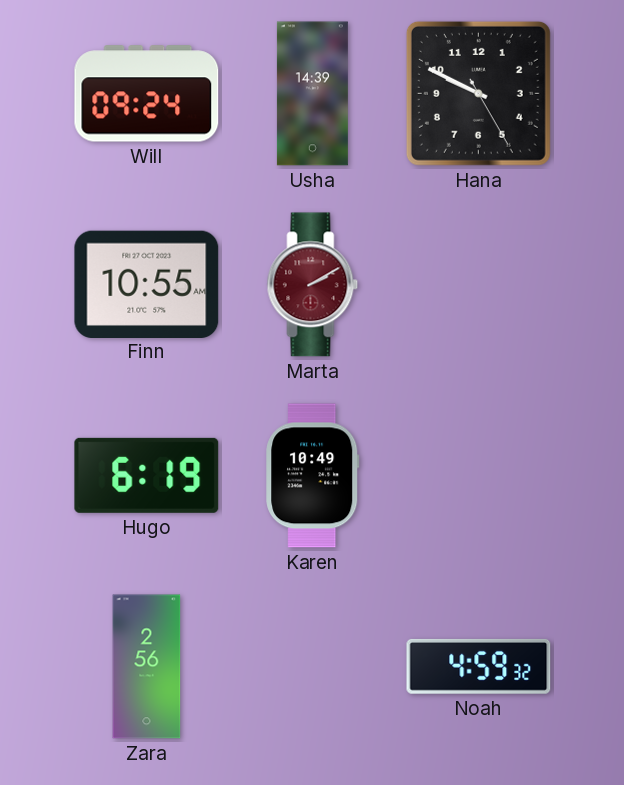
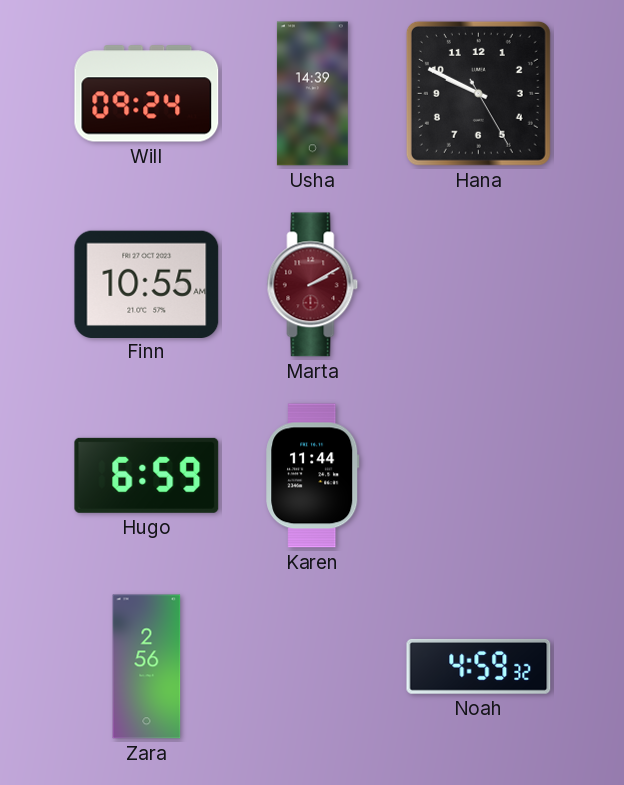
Hugo: 6:19 -> 6:59
Karen: 10:49 -> 11:44
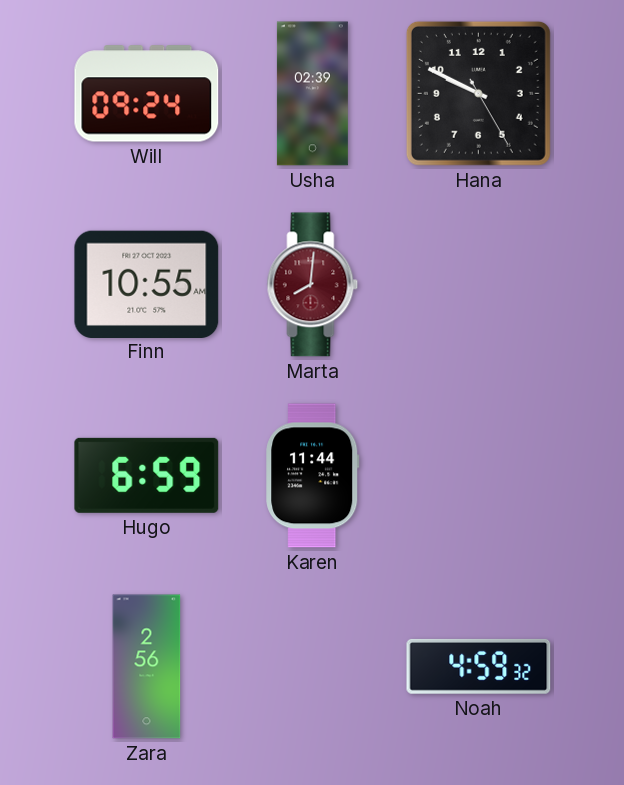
Usha: 14:39 -> 02:39
Marta: 2:10 -> 8:01
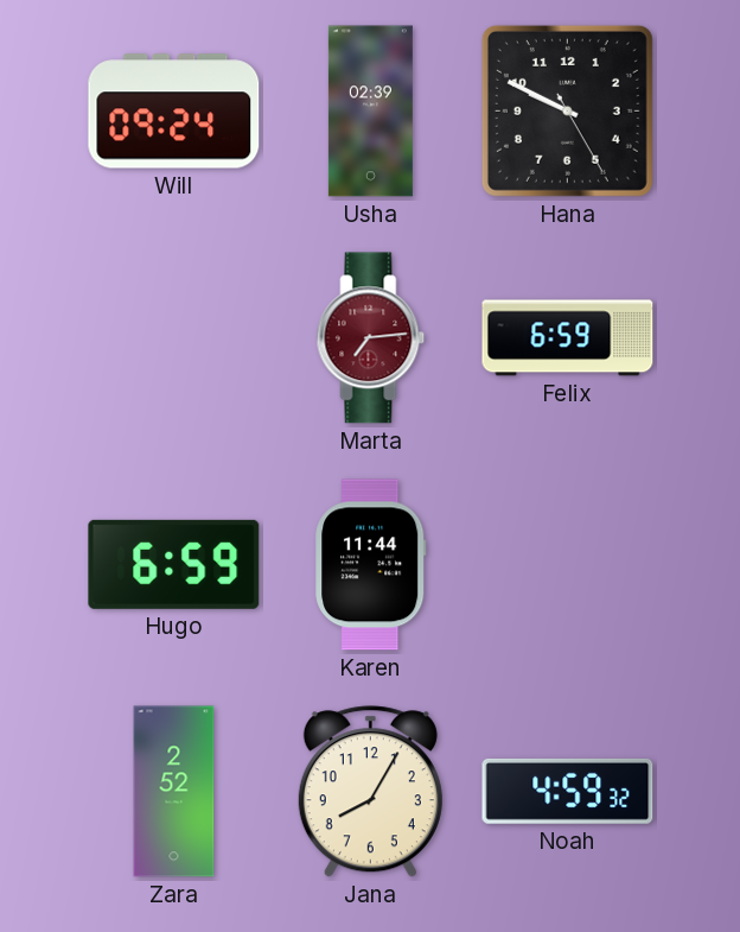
Finn: 10:55 -> none
Marta: 8:01 -> 7:14
Felix: none -> 6:59
Zara: 2:56 -> 2:52
Jana: none -> 8:05
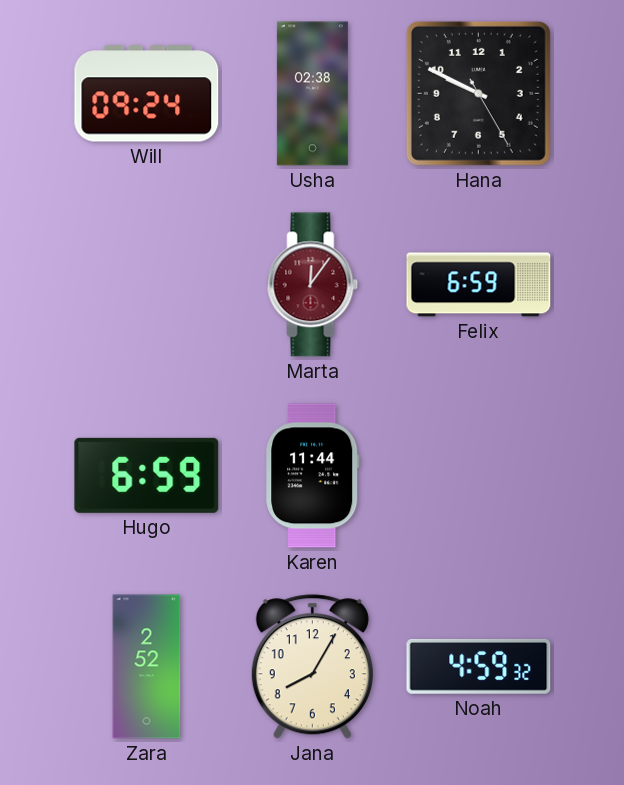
Usha: 02:39 -> 02:38
Marta: 7:14 -> 12:06
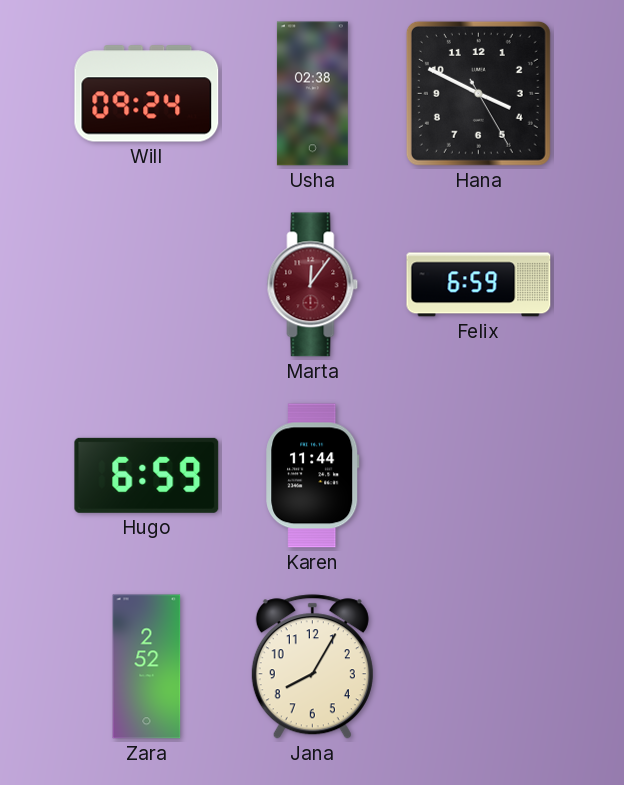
Hana: 9:49 -> 3:49
Noah: 4:59 -> none
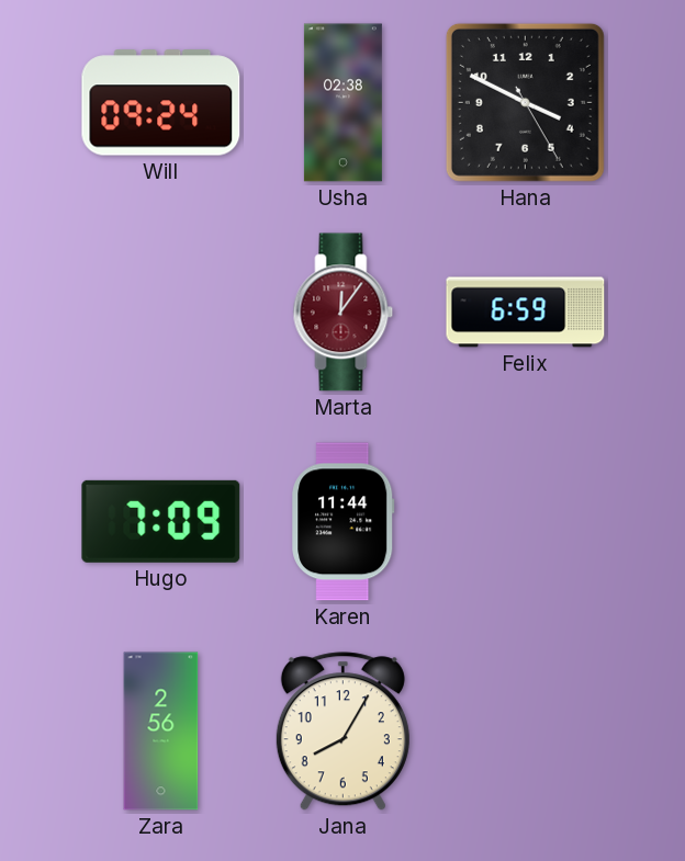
Hugo: 6:59 -> 7:09
Zara: 2:52 -> 2:56
